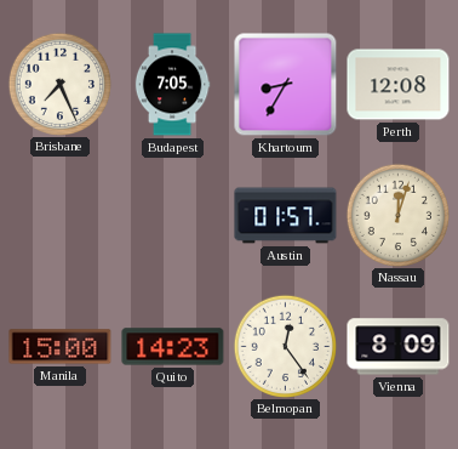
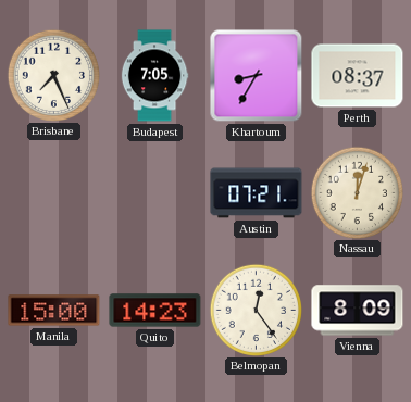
Perth: 12:08 -> 08:37
Austin: 01:57 -> 07:21
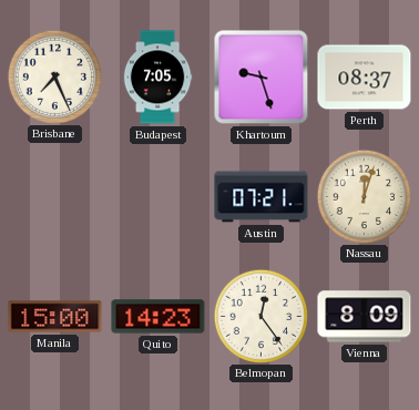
Khartoum: 8:35 -> 9:27
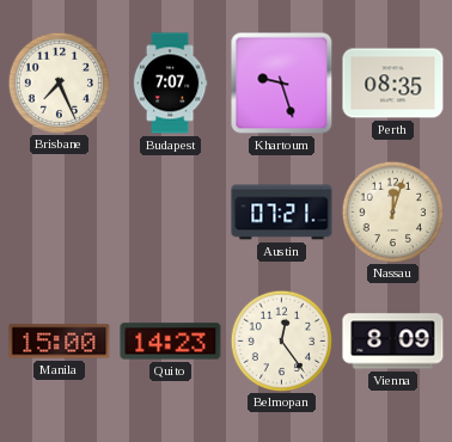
Budapest: 7:05 -> 7:07
Perth: 08:37 -> 08:35
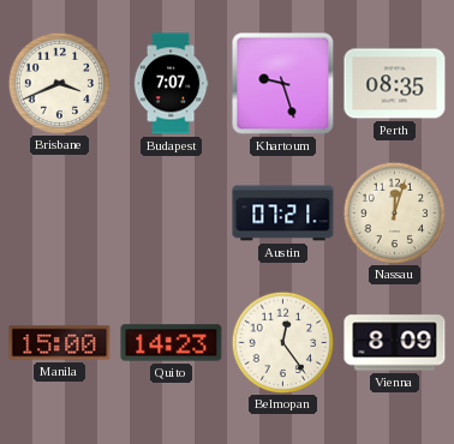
Brisbane: 7:26 -> 3:41
